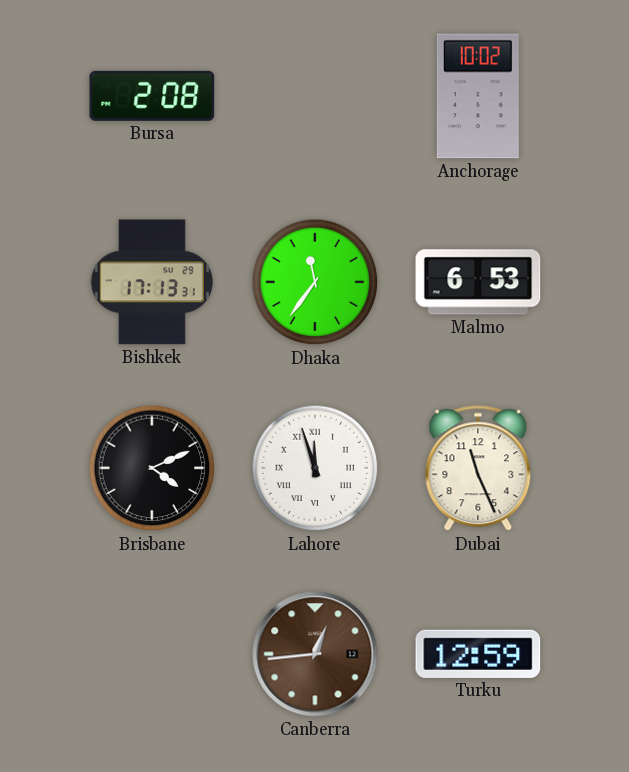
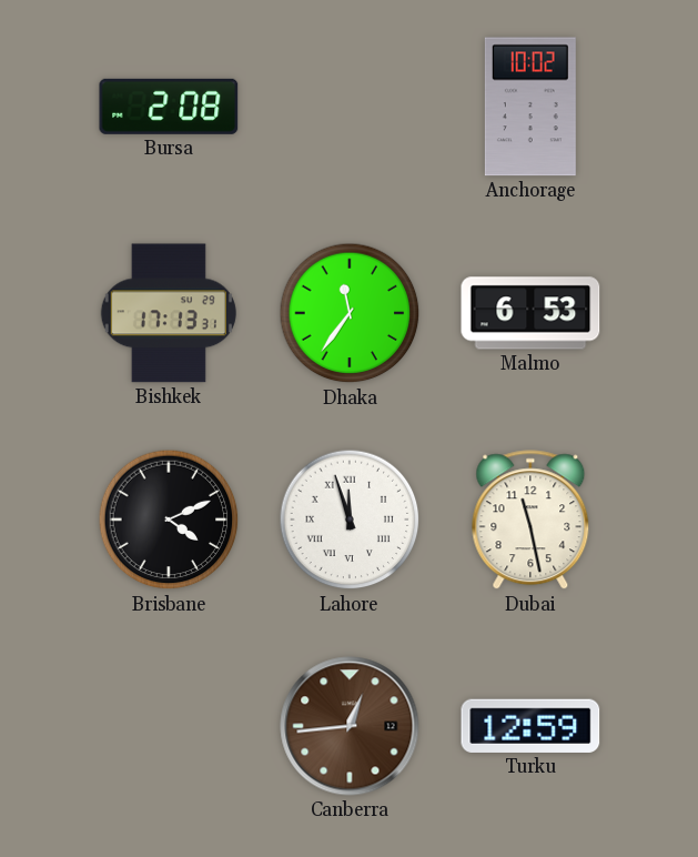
Dubai: 11:26 -> 11:28
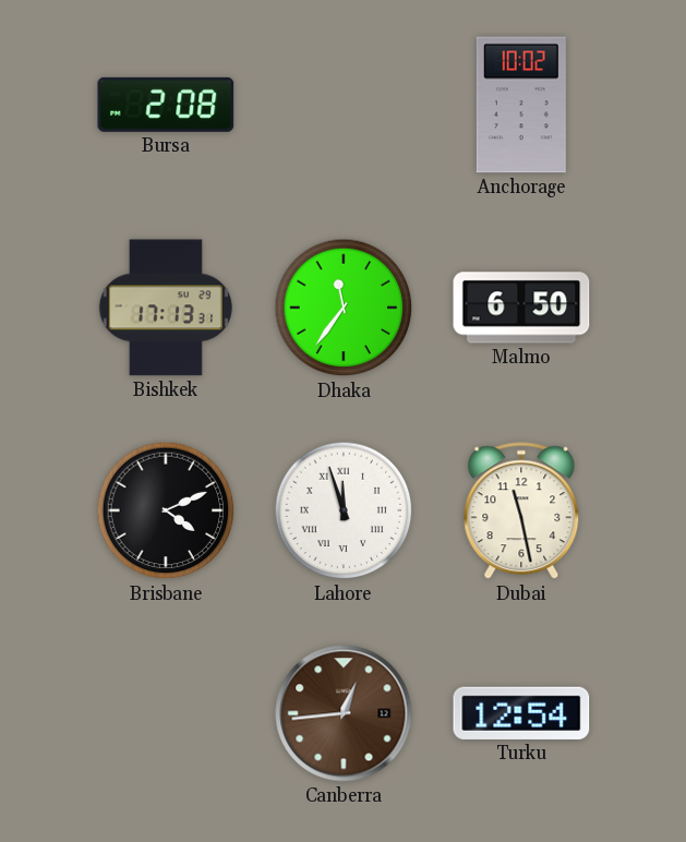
Malmo: 6:53 -> 6:50
Turku: 12:59 -> 12:54
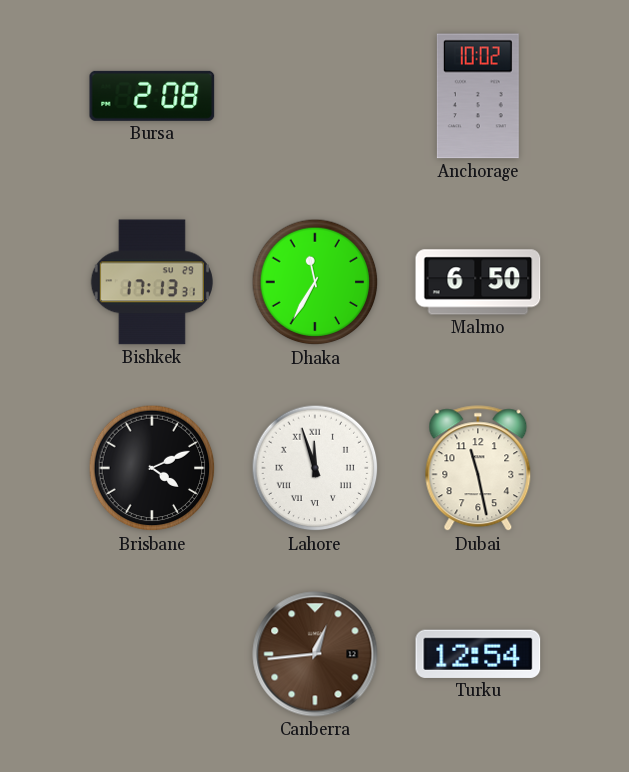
Dhaka: 11:36 -> 11:35
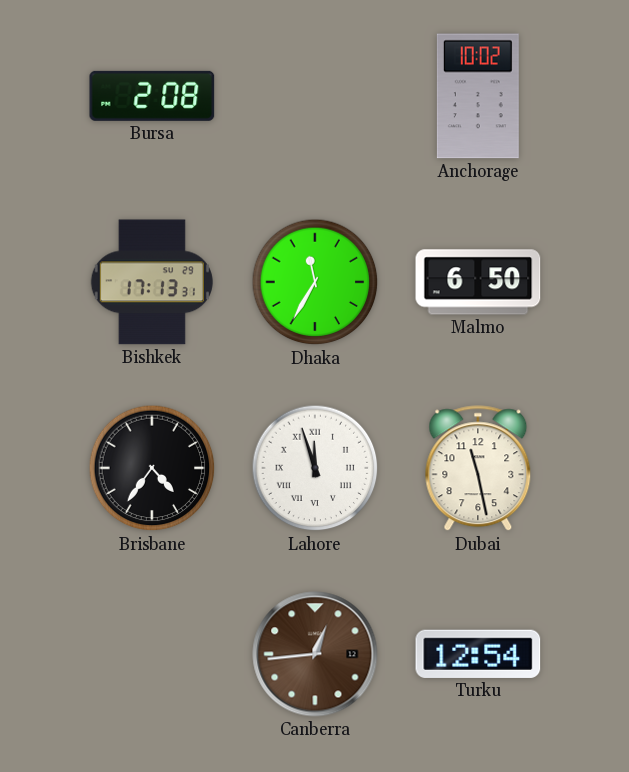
Brisbane: 4:11 -> 4:36
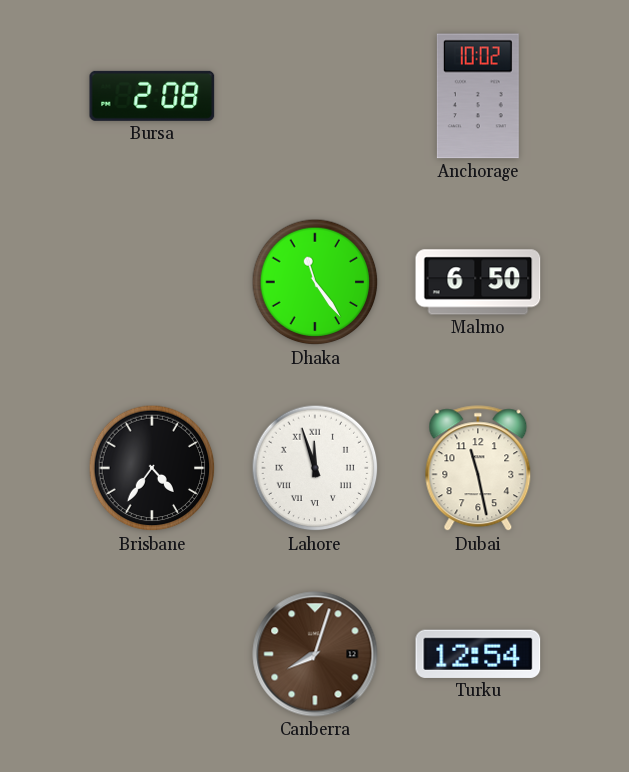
Bishkek: 17:13 -> none
Dhaka: 11:35 -> 11:24
Canberra: 12:44 -> 8:03
